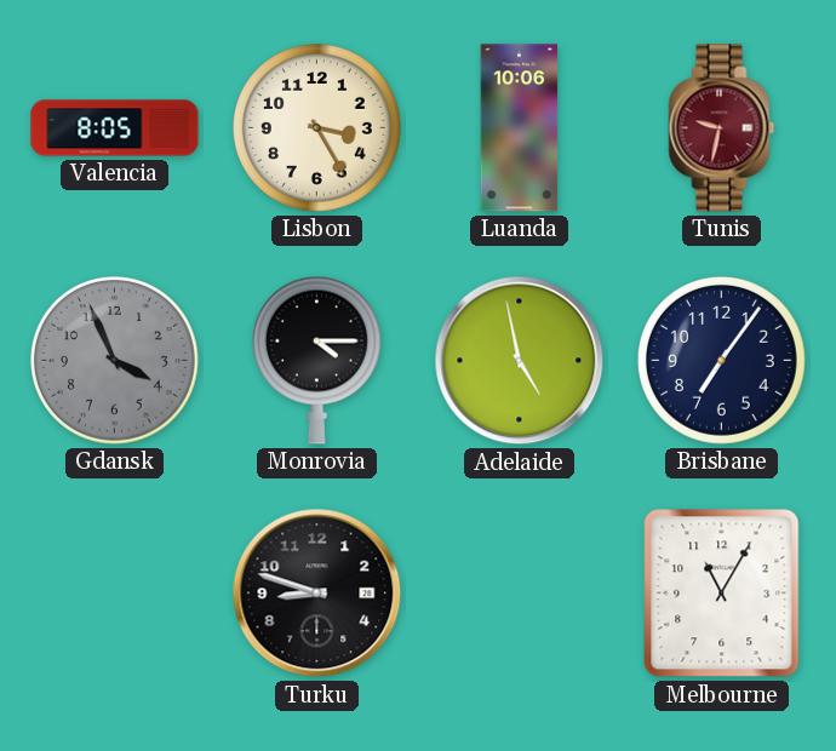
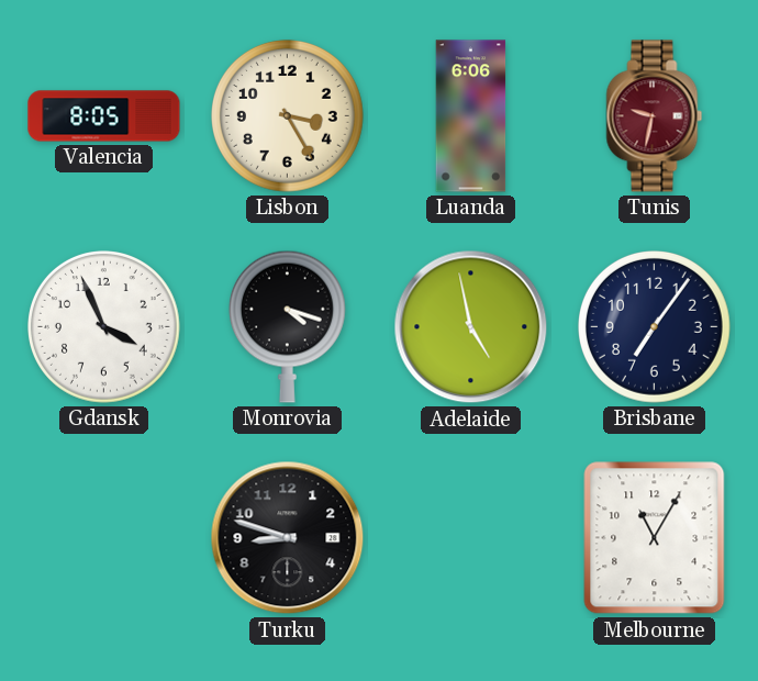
Luanda: 10:06 -> 6:06
Gdansk dial: grey -> white
Monrovia: 4:15 -> 4:18
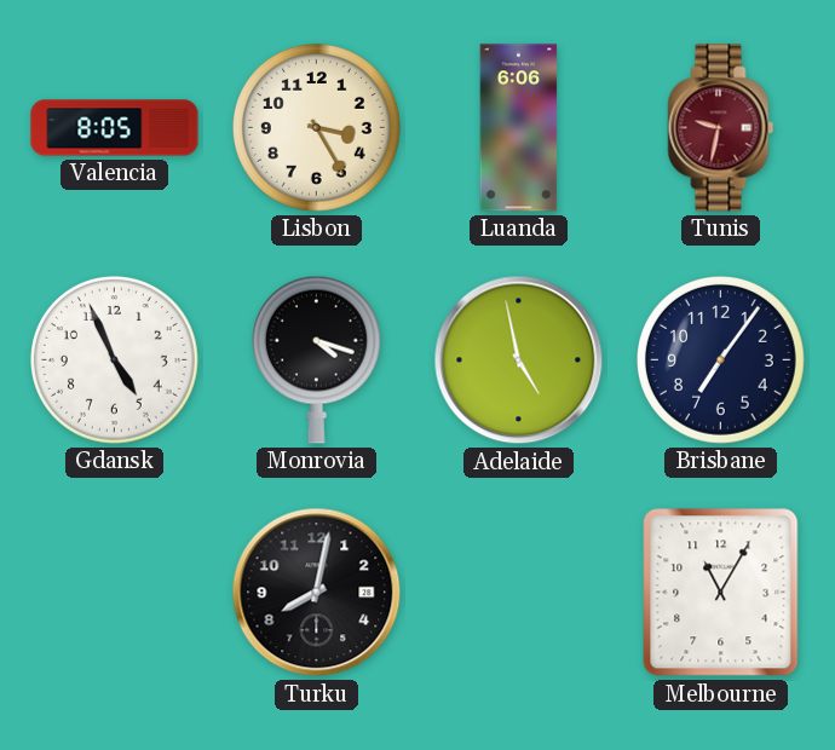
Gdansk: 3:56 -> 4:56
Turku: 8:48 -> 8:02
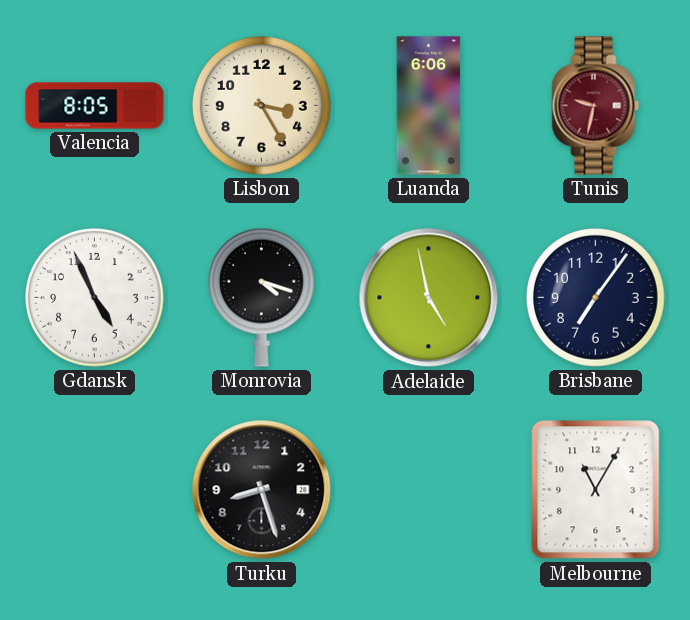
Turku: 8:02 -> 8:27
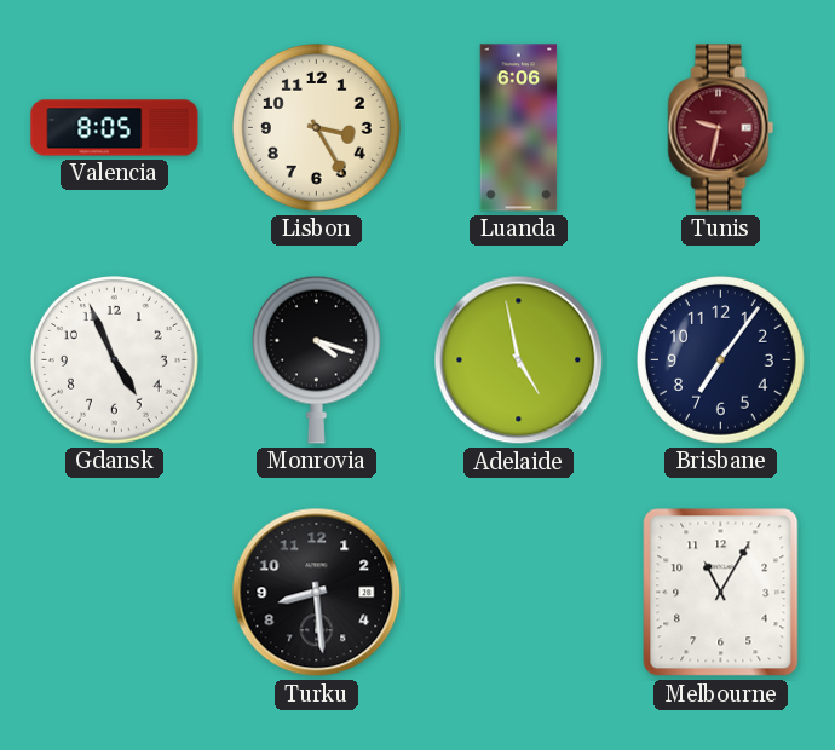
Turku: 8:27 -> 8:29
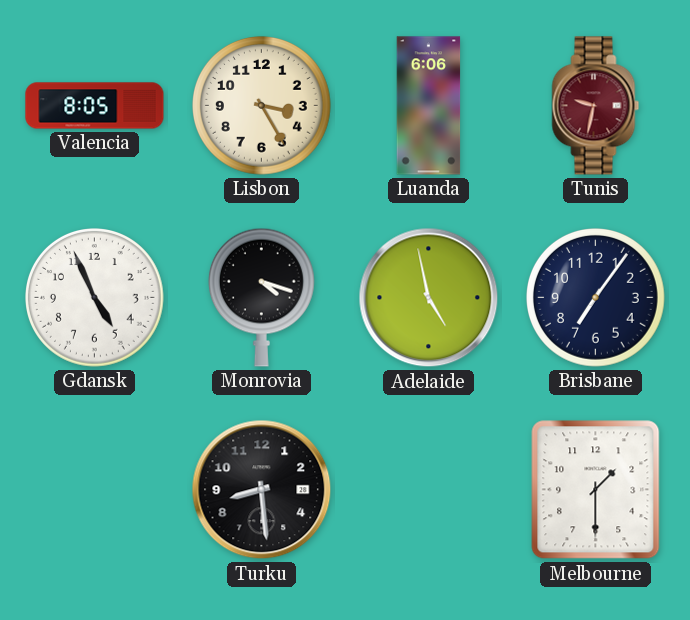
Melbourne: 11:05 -> 1:30
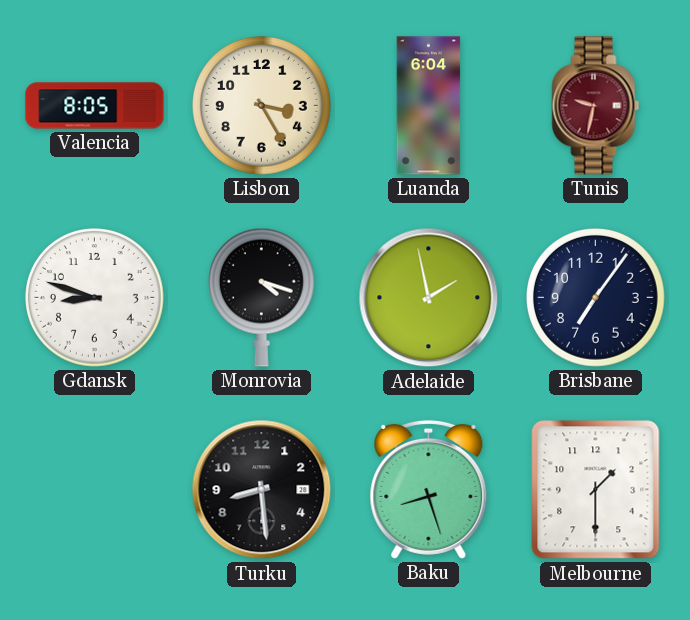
Luanda: 6:06 -> 6:04
Gdansk: 4:56 -> 8:48
Adelaide: 4:58 -> 1:58
Baku: none -> 8:27
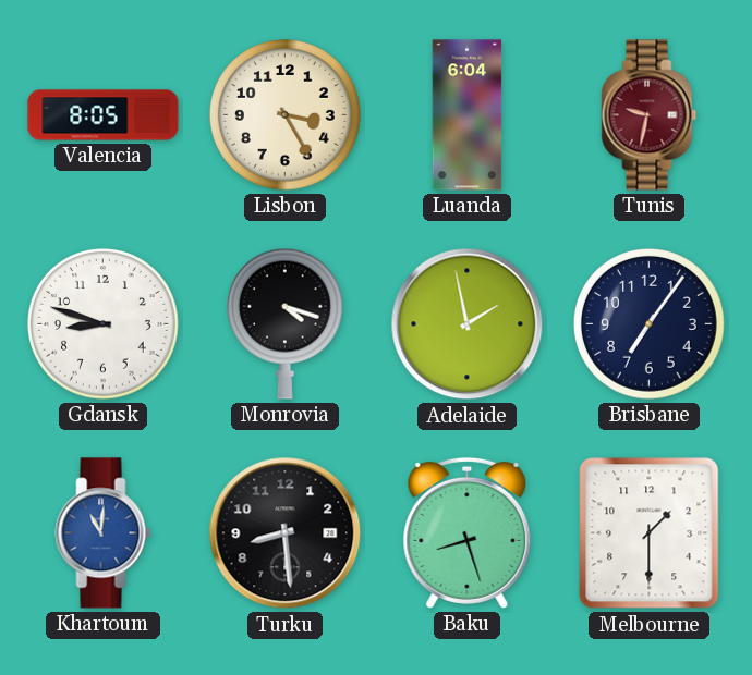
Khartoum: none -> 11:01
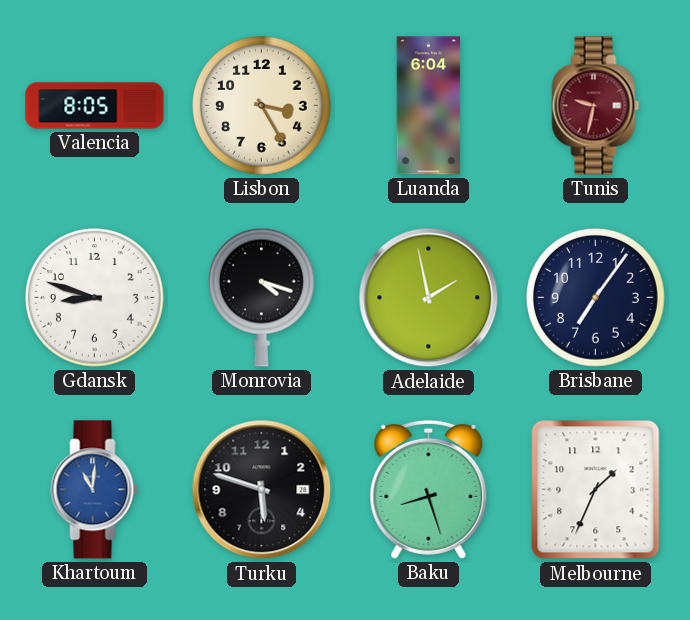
Turku: 8:29 -> 5:48
Melbourne: 1:30 -> 1:34
